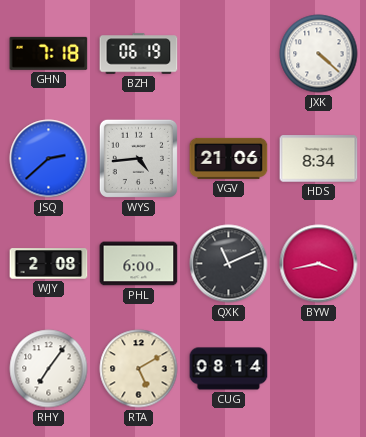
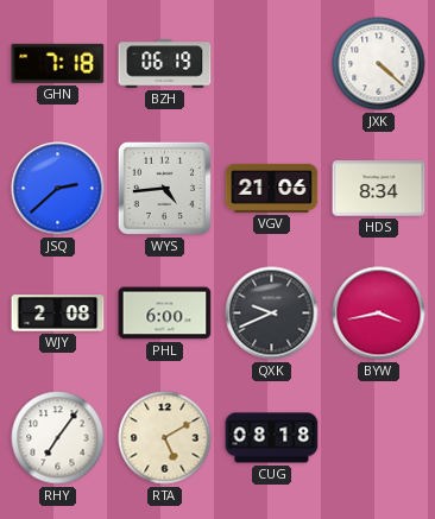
QXK: 11:11 -> 9:41
CUG: 08:14 -> 08:18
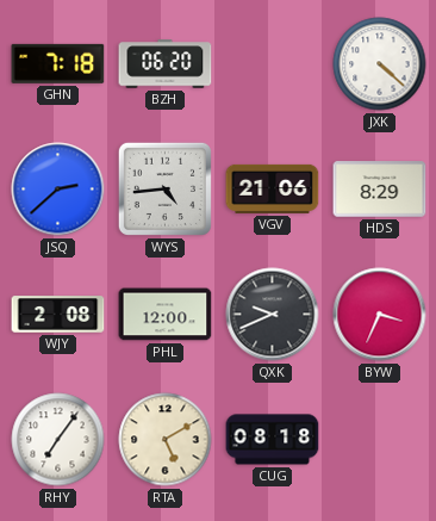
BZH: 06:19 -> 06:20
HDS: 8:34 -> 8:29
PHL: 6:00 -> 12:00
BYW: 3:43 -> 3:34
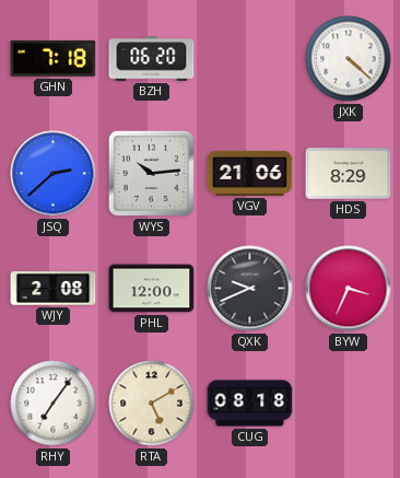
WYS: 4:44 -> 10:14
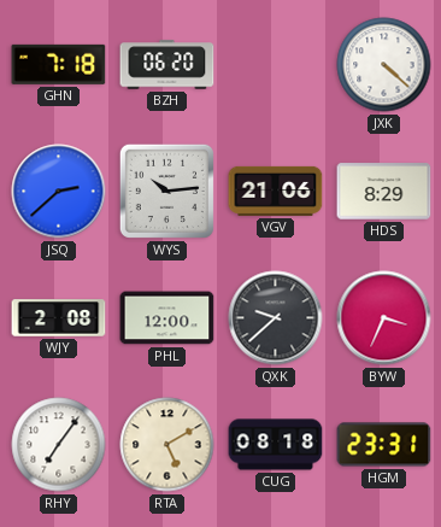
QXK: 9:41 -> 9:38
HGM: none -> 23:31
